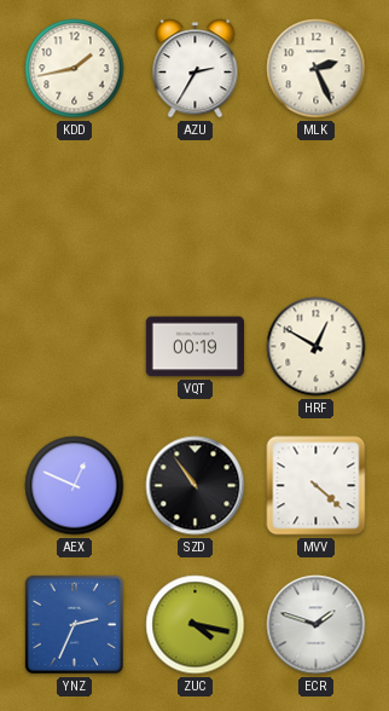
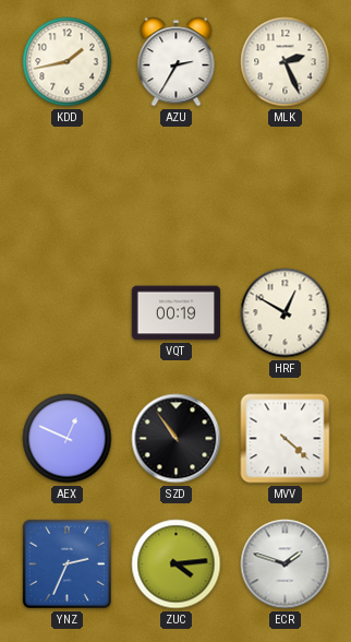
ZUC: 4:17 -> 4:14
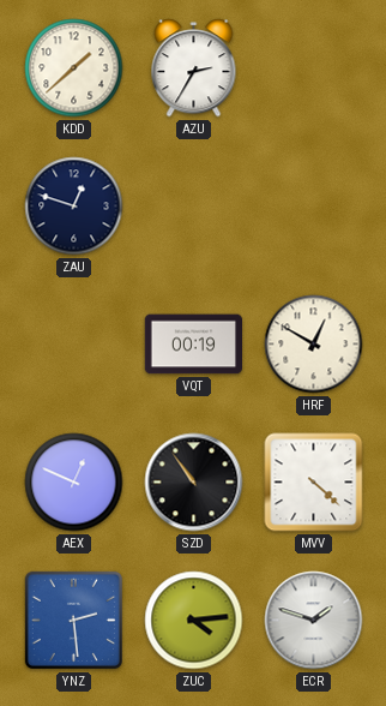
KDD: 1:43 -> 1:38
MLK: 2:26 -> none
ZAU: none -> 12:48
YNZ: 2:34 -> 2:29
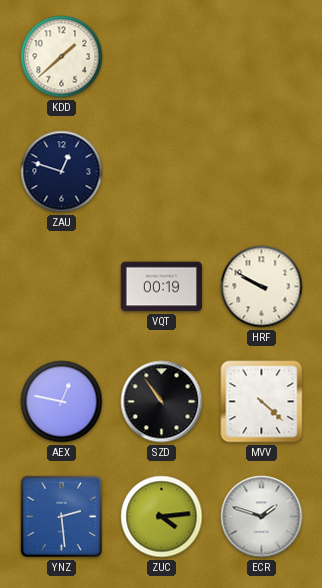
AZU: 2:35 -> none
HRF: 12:50 -> 9:50
AEX: 12:49 -> 12:47
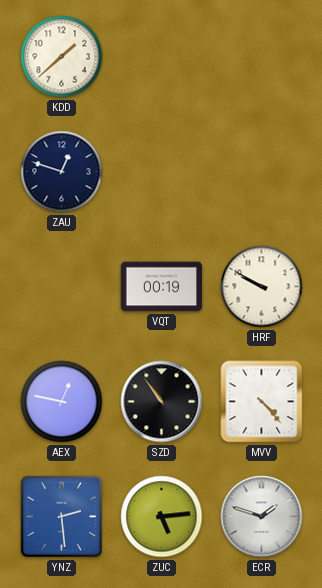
MVV: 4:22 -> 4:23
ZUC: 4:14 -> 5:14
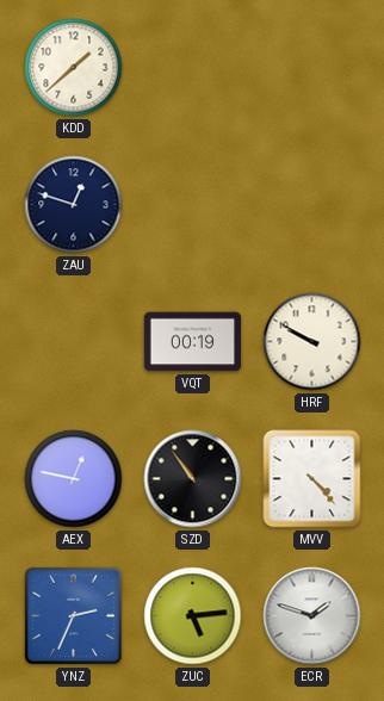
YNZ: 2:29 -> 2:34
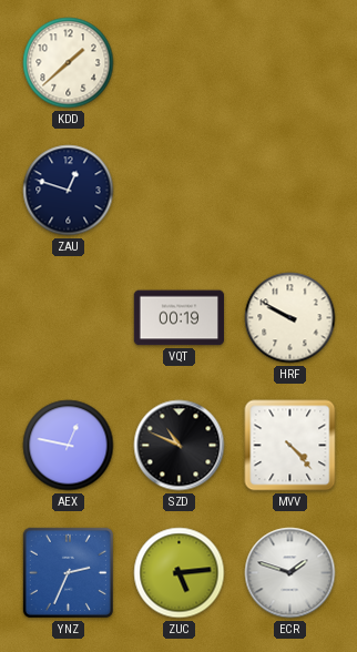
SZD: 10:54 -> 10:49
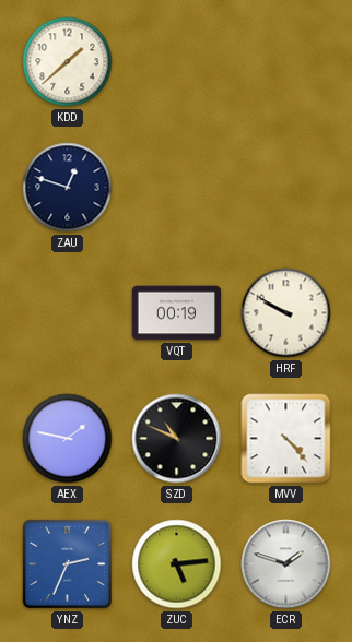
AEX: 12:47 -> 1:47
